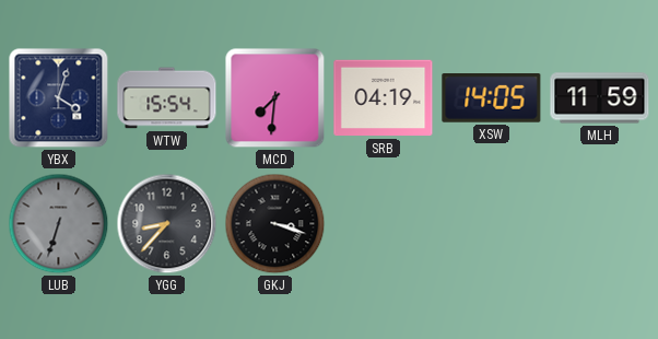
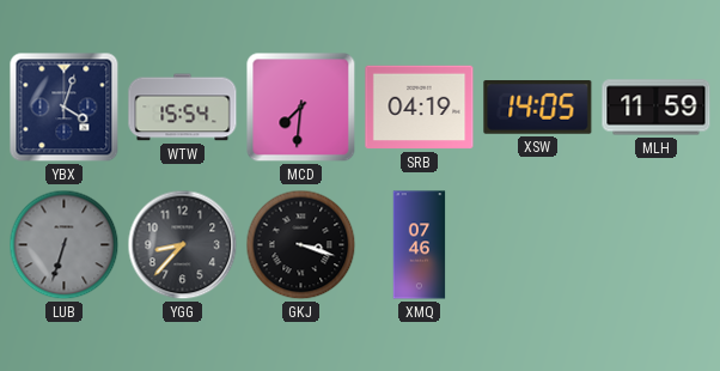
XMQ: none -> 07:46
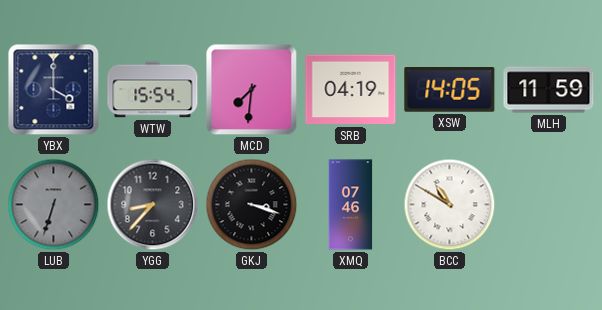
YBX: 4:03 -> 4:00
BCC: none -> 10:50
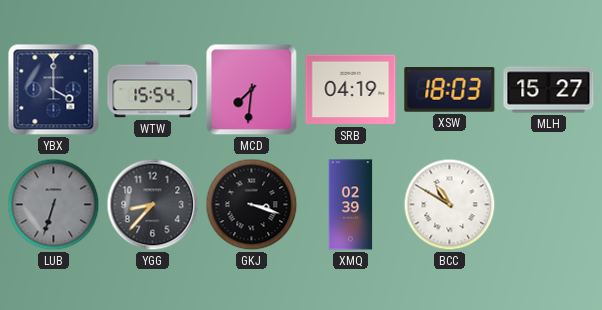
XSW: 14:05 -> 18:03
MLH: 11:59 -> 15:27
XMQ: 07:46 -> 02:39
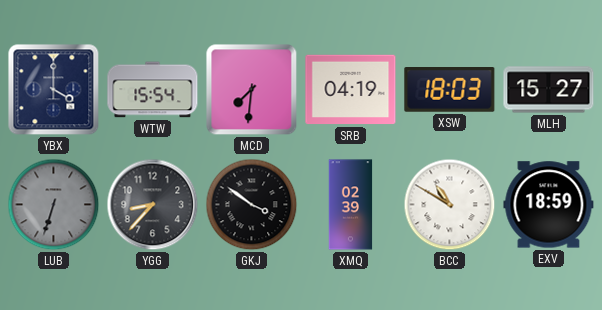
GKJ: 3:18 -> 3:51
EXV: none -> 18:59
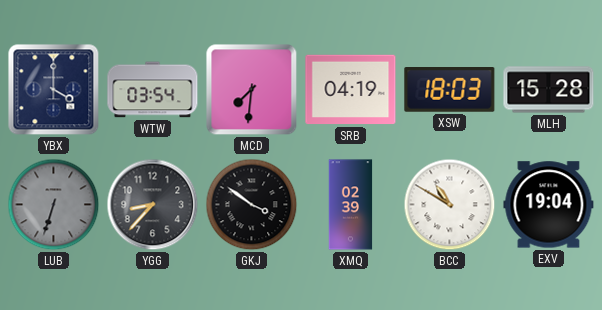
WTW: 15:54 -> 03:54
MLH: 15:27 -> 15:28
EXV: 18:59 -> 19:04
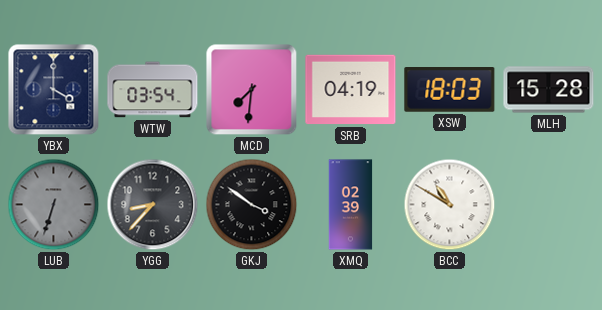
EXV: 19:04 -> none
